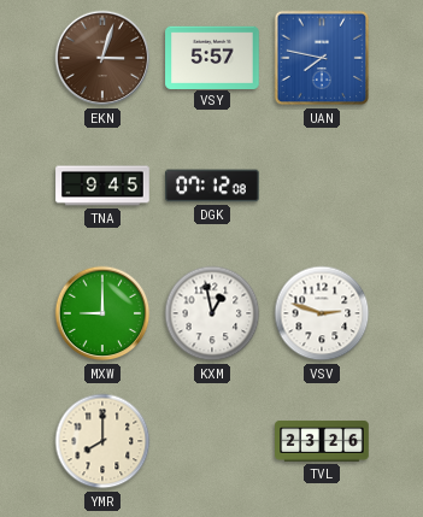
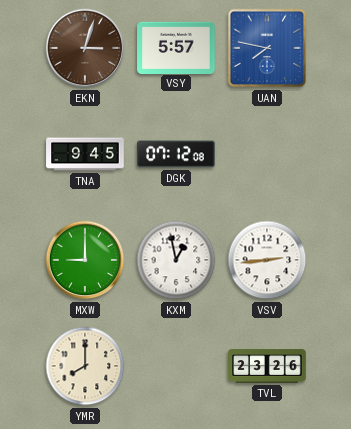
VSV: 2:48 -> 2:44
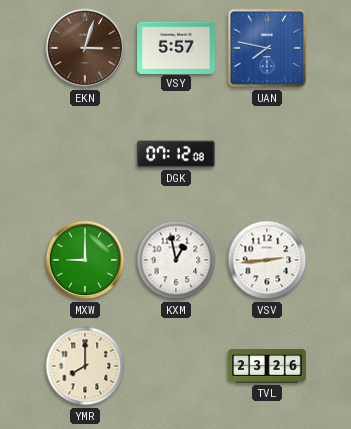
TNA: 9:45 -> none
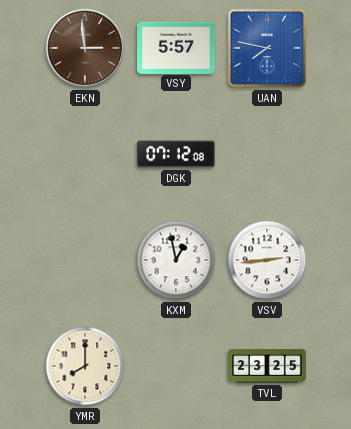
EKN: 3:03 -> 2:59
MXW: 9:00 -> none
TVL: 23:26 -> 23:25
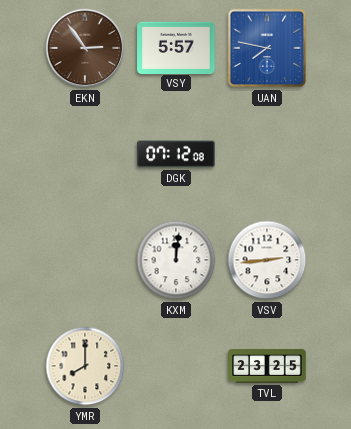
EKN: 2:59 -> 2:54
KXM: 12:58 -> 12:01
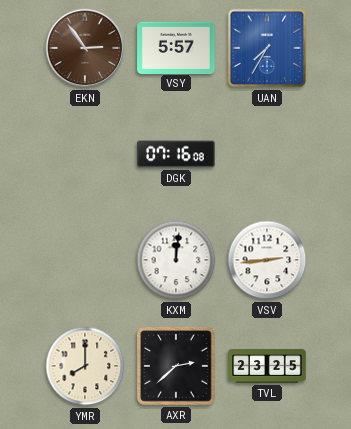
UAN: 7:47 -> 7:35
DGK: 07:12 -> 07:16
AXR: none -> 2:38
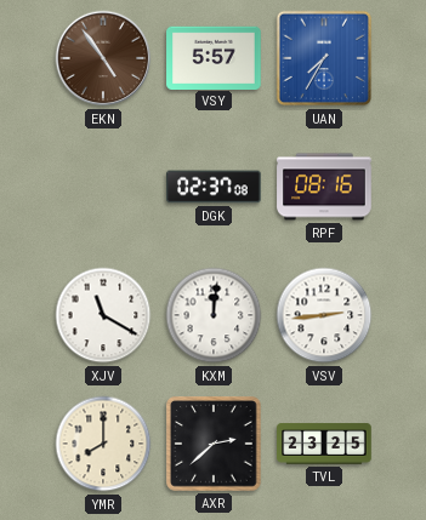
EKN: 2:54 -> 4:54
DGK: 07:16 -> 02:37
RPF: none -> 08:16
XJV: none -> 11:20
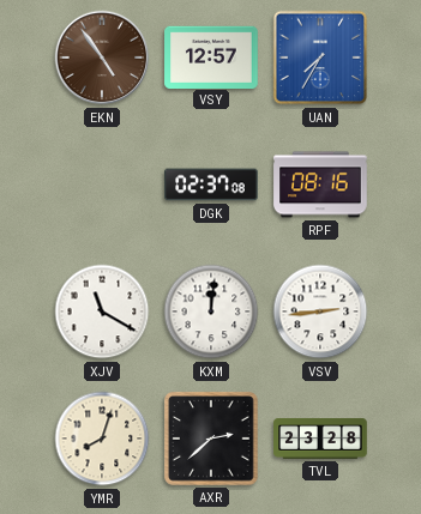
VSY: 5:57 -> 12:57
YMR: 8:00 -> 8:03
TVL: 23:25 -> 23:28
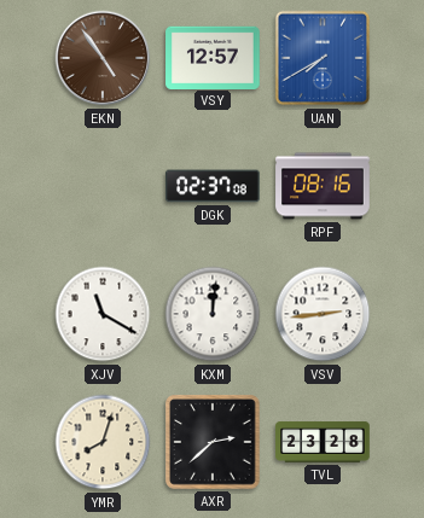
UAN: 7:35 -> 7:40
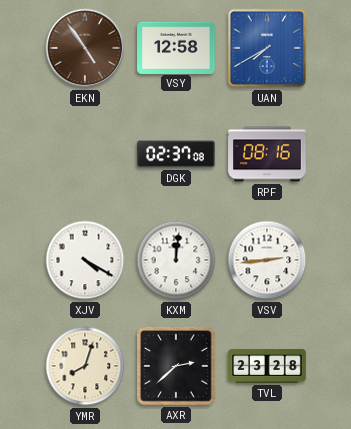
VSY: 12:57 -> 12:58
XJV: 11:20 -> 4:20
